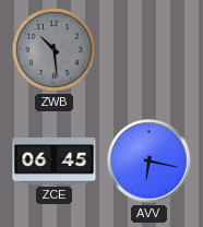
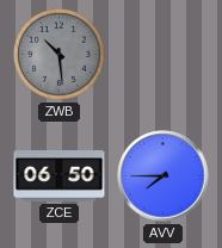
ZCE: 06:45 -> 06:50
AVV: 6:17 -> 7:45
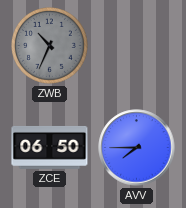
ZWB: 10:29 -> 10:34
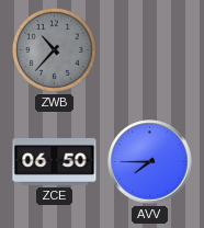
ZWB: 10:34 -> 10:37
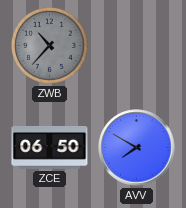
AVV: 7:45 -> 7:50
